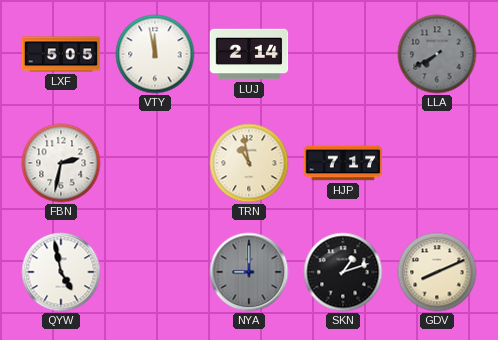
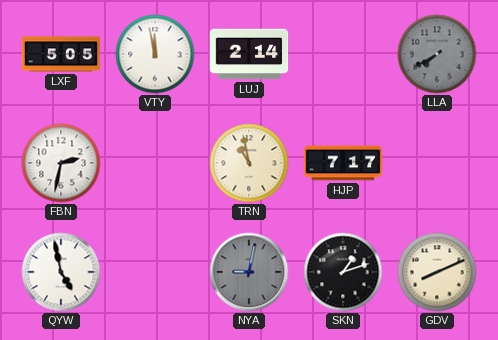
NYA: 9:00 -> 9:02
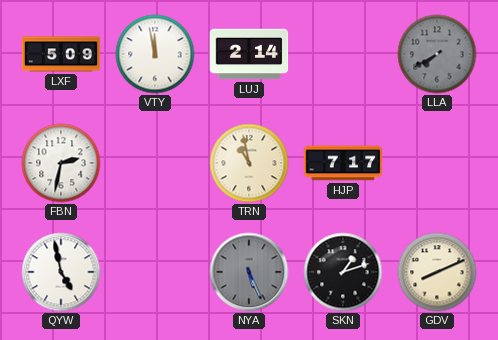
LXF: 5:05 -> 5:09
NYA: 9:02 -> 5:26
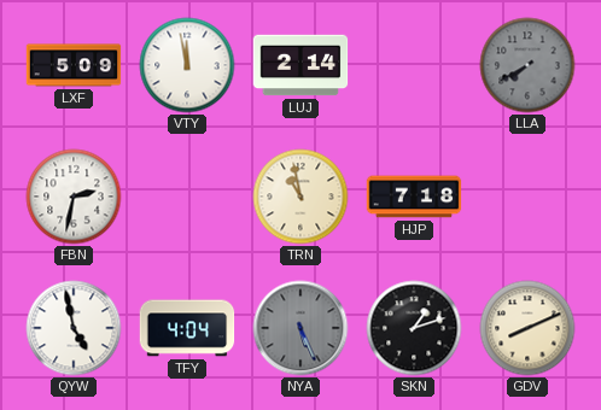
HJP: 7:17 -> 7:18
TFY: none -> 4:04
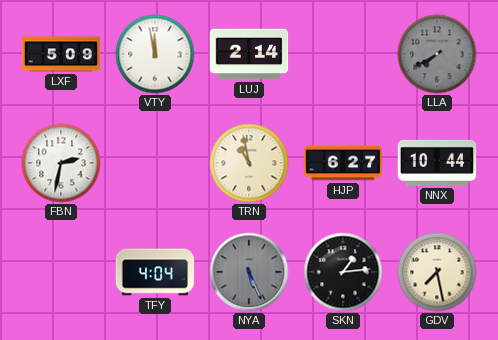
HJP: 7:18 -> 6:27
NNX: none -> 10:44
QYW: 4:58 -> none
SKN: 1:12 -> 1:14
GDV: 8:11 -> 7:28
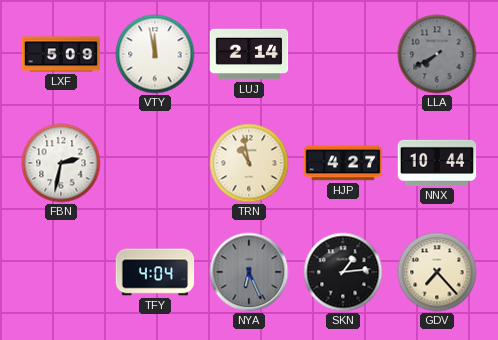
HJP: 6:27 -> 4:27
NYA: 5:26 -> 6:26
GDV: 7:28 -> 7:23
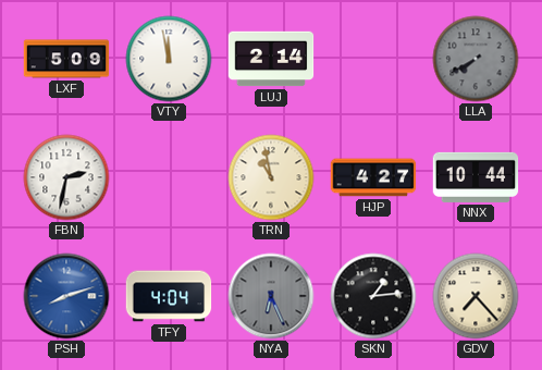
PSH: none -> 8:12
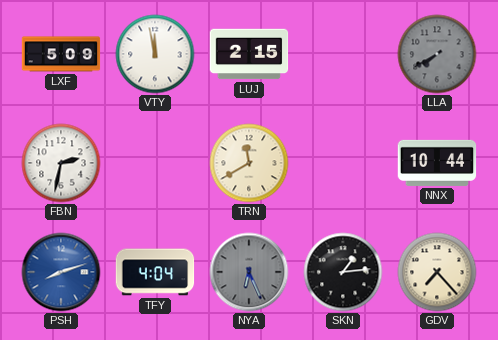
LUJ: 2:14 -> 2:15
TRN: 10:58 -> 11:40
HJP: 4:27 -> none
